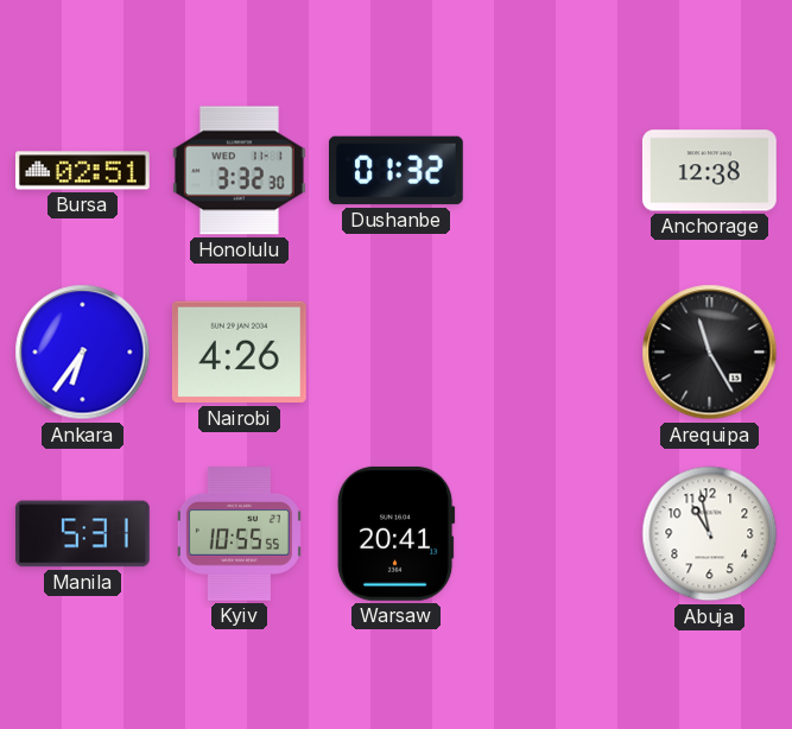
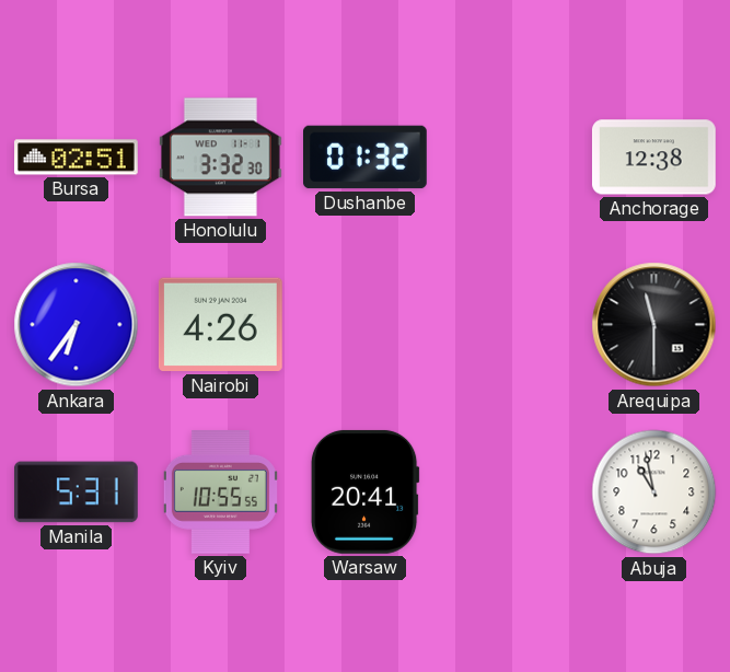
Arequipa: 11:25 -> 11:30
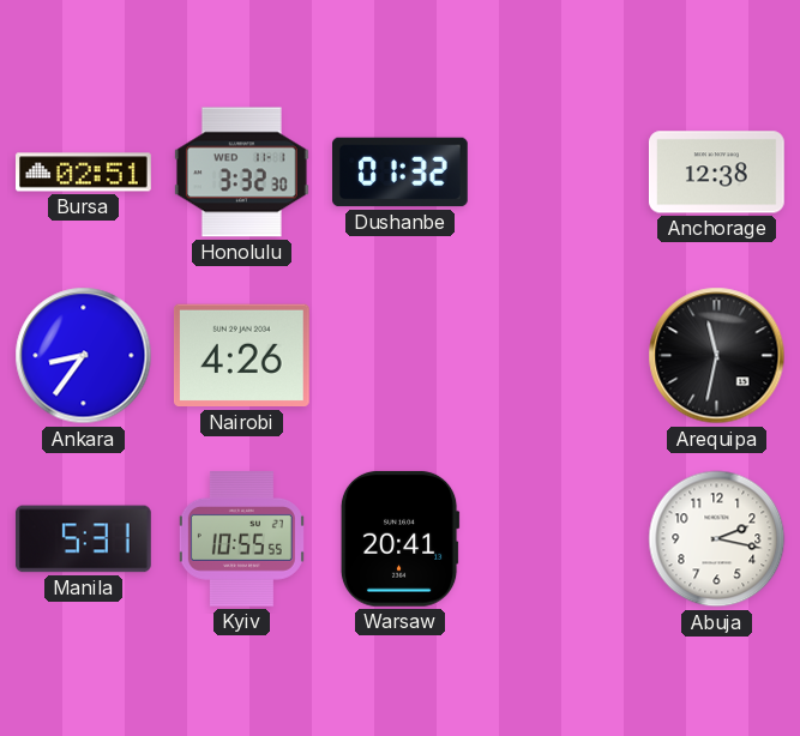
Ankara: 6:36 -> 8:36
Arequipa: 11:30 -> 11:32
Abuja: 10:58 -> 2:17
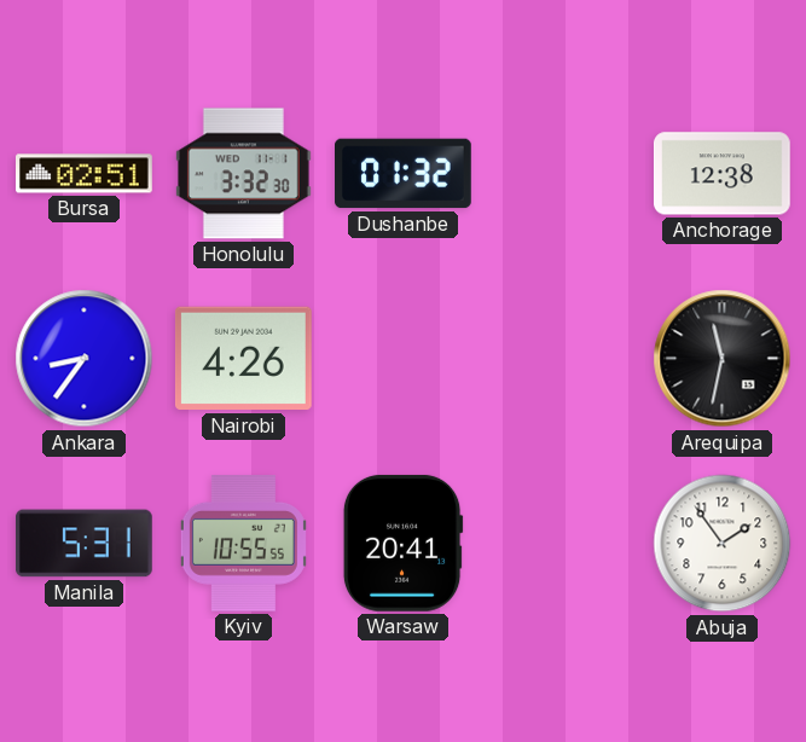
Abuja: 2:17 -> 1:54
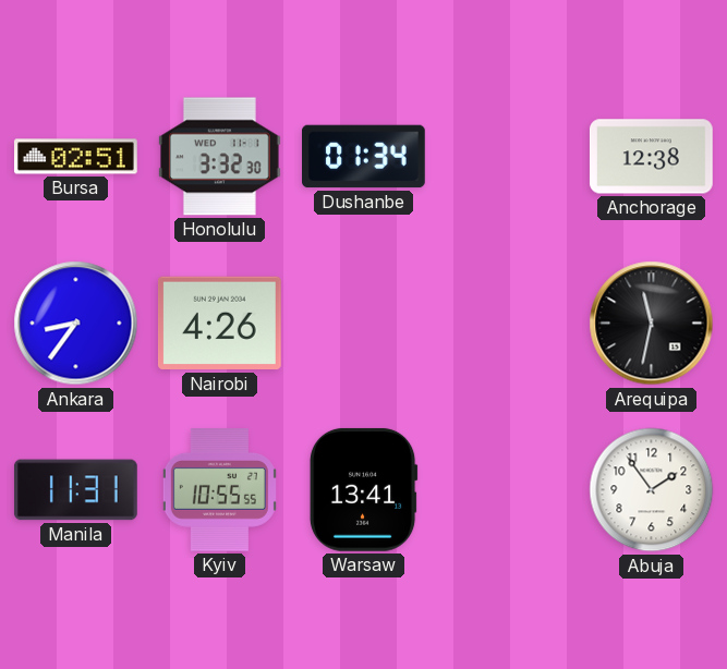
Dushanbe: 01:32 -> 01:34
Manila: 5:31 -> 11:31
Warsaw: 20:41 -> 13:41
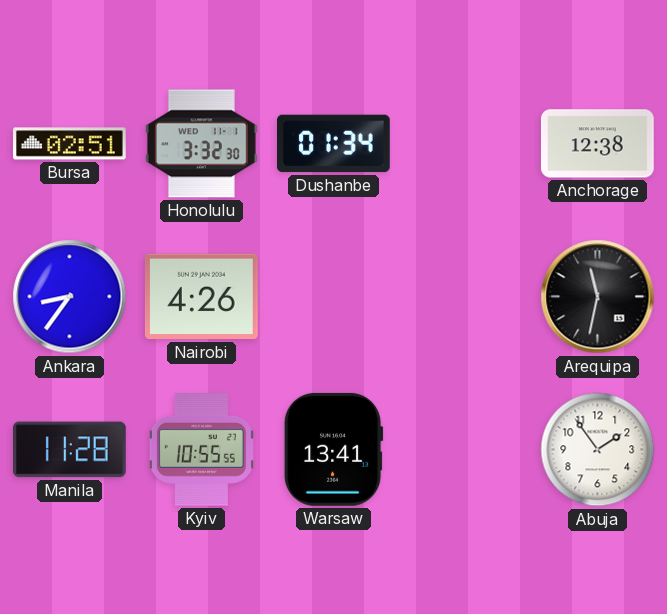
Manila: 11:31 -> 11:28
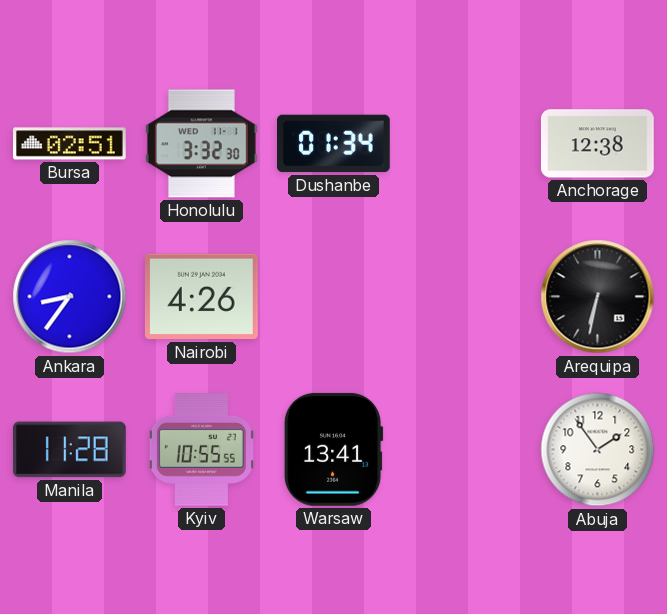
Arequipa: 11:32 -> 6:32
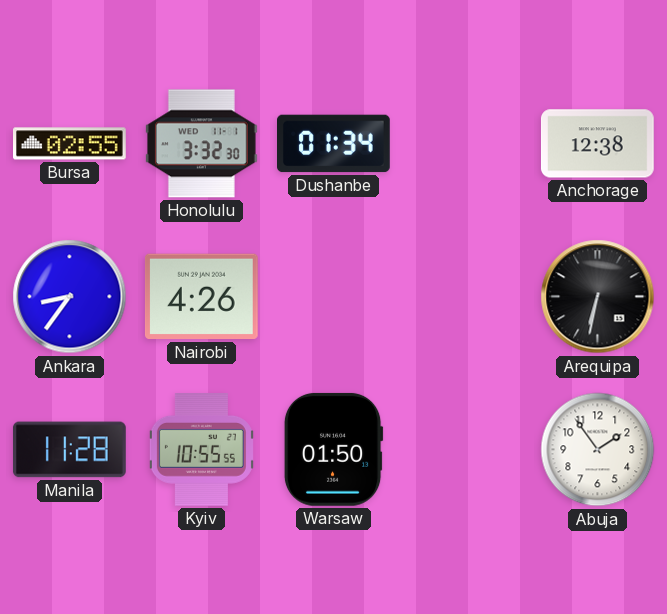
Bursa: 02:51 -> 02:55
Warsaw: 13:41 -> 01:50
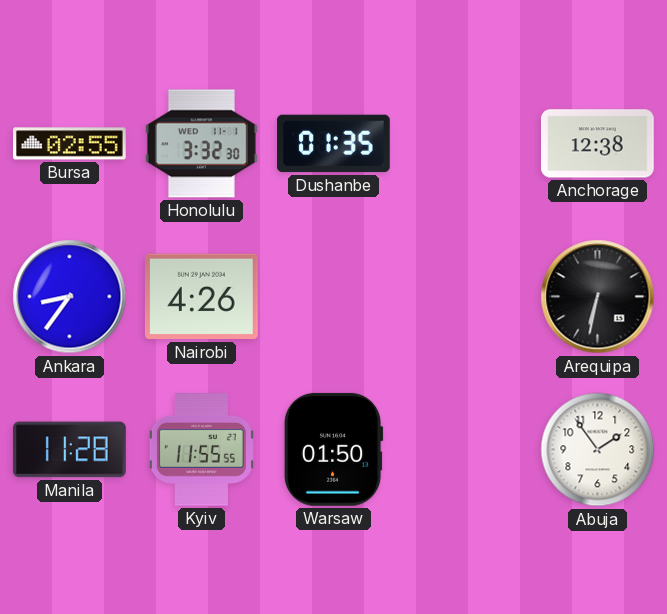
Dushanbe: 01:34 -> 01:35
Kyiv: 10:55 -> 11:55
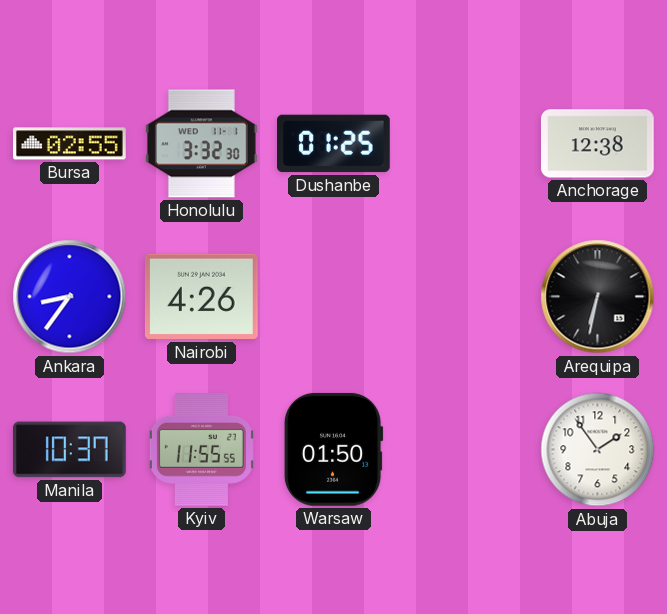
Dushanbe: 01:35 -> 01:25
Manila: 11:28 -> 10:37
